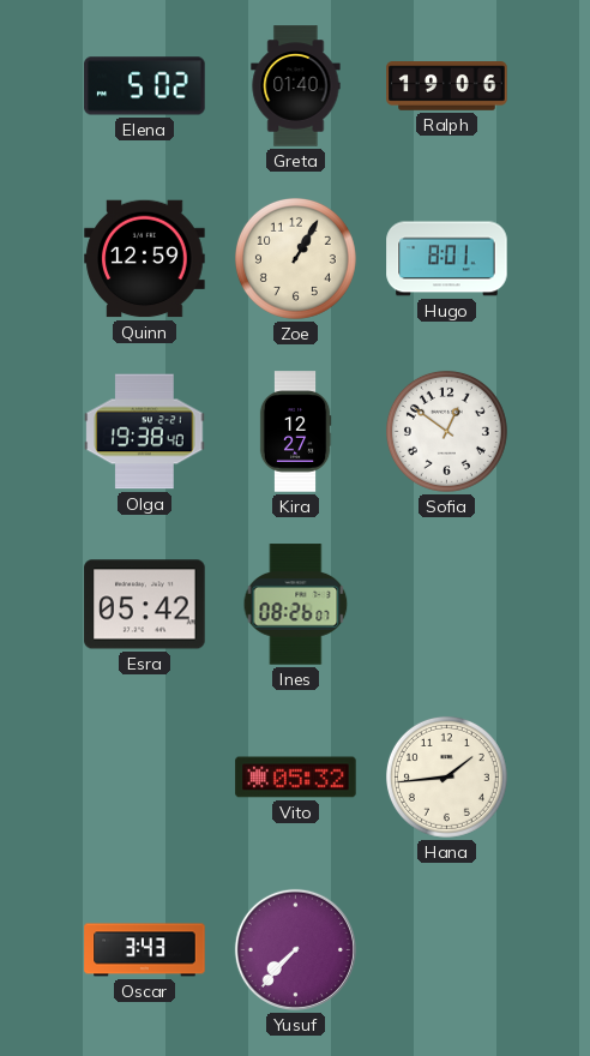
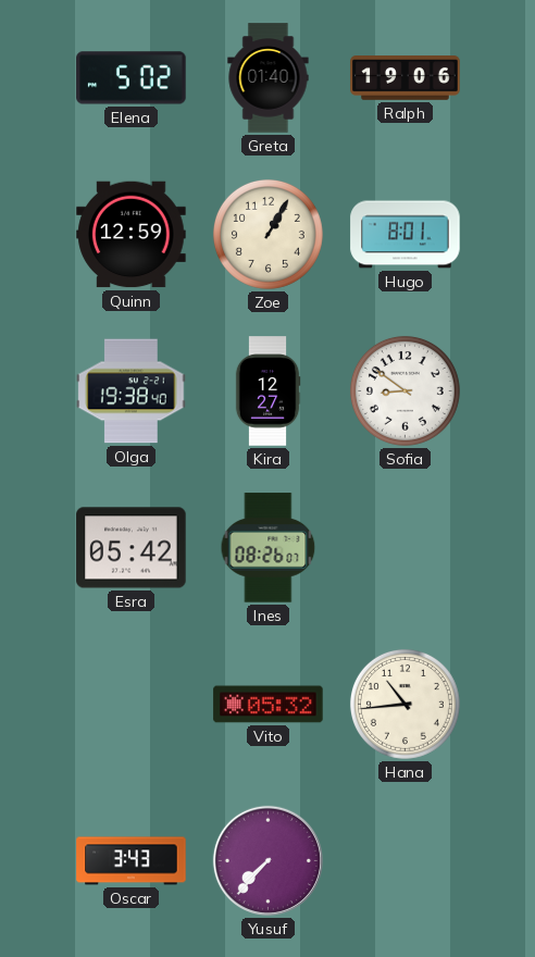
Sofia: 12:51 -> 8:51
Hana: 1:44 -> 10:44
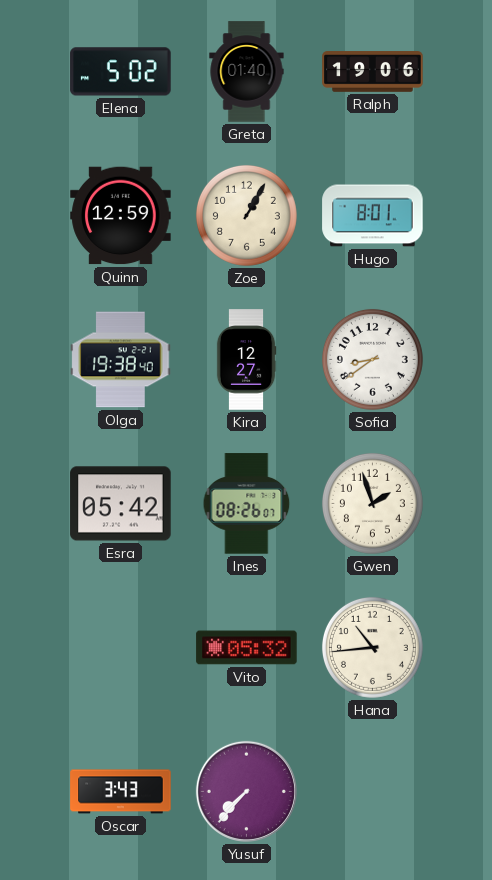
Sofia: 8:51 -> 8:39
Gwen: none -> 1:57
